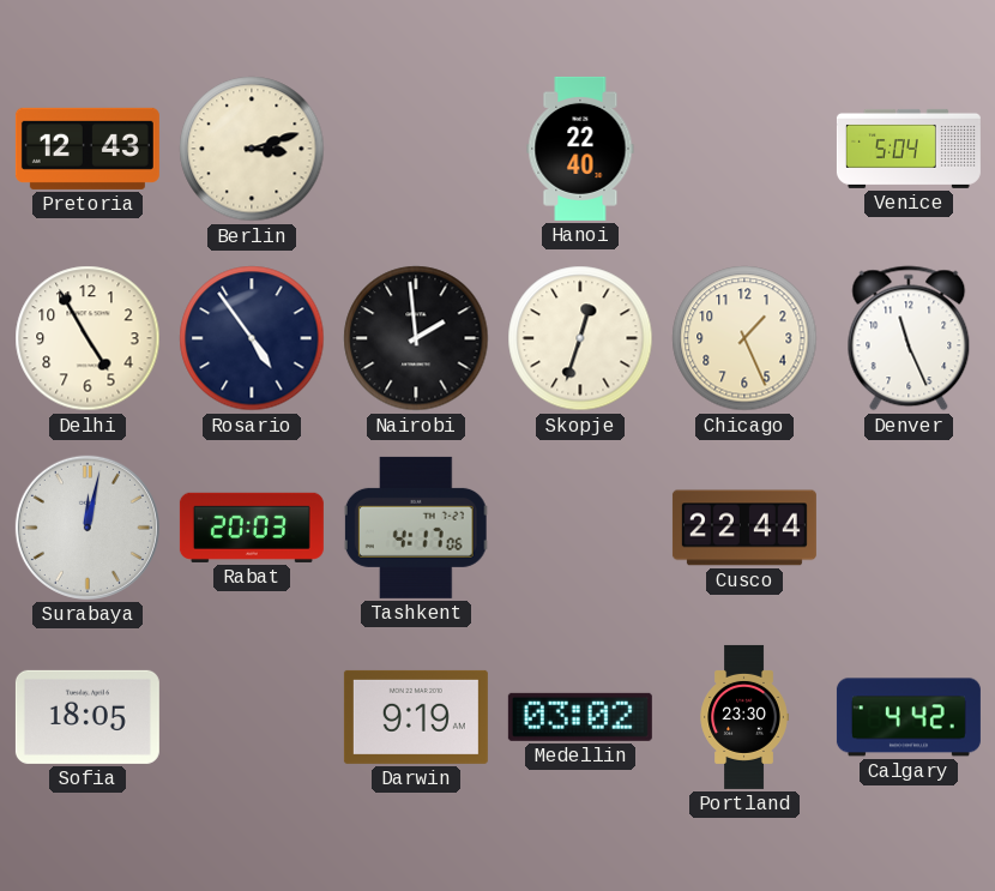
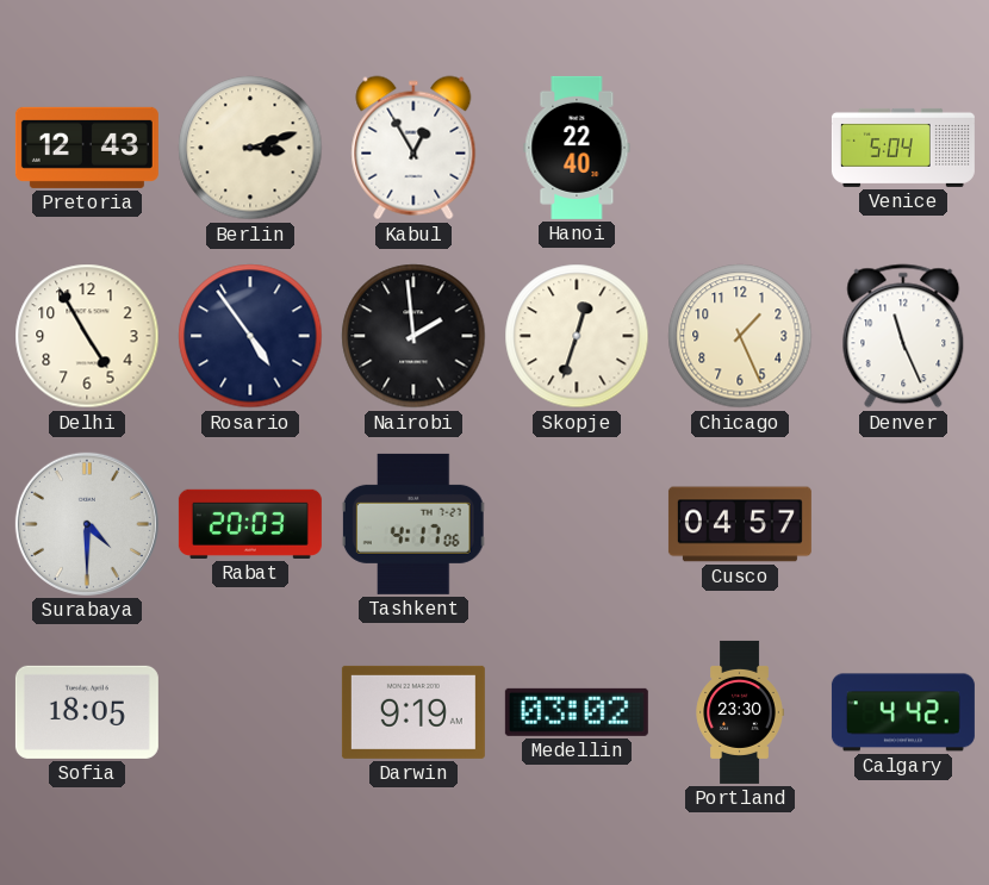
Kabul: none -> 12:55
Surabaya: 12:02 -> 4:30
Cusco: 22:44 -> 04:57
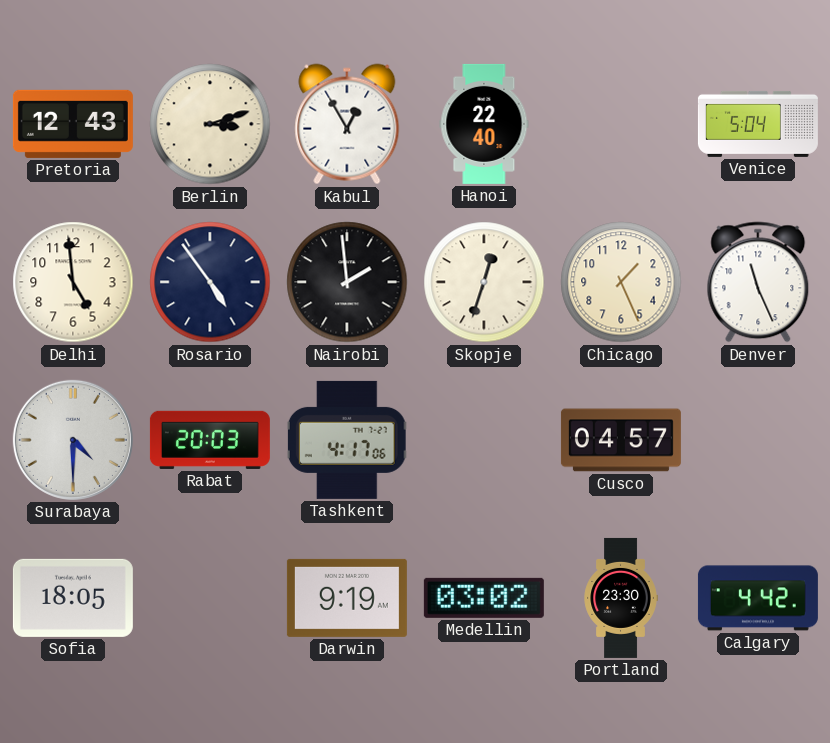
Delhi: 4:55 -> 4:59
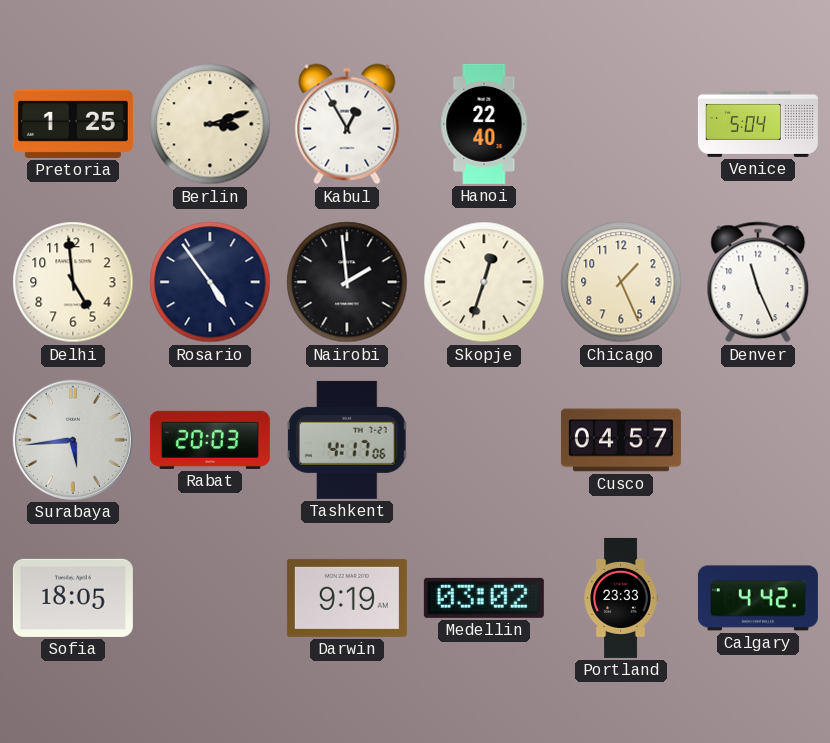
Pretoria: 12:43 -> 1:25
Surabaya: 4:30 -> 5:44
Portland: 23:30 -> 23:33
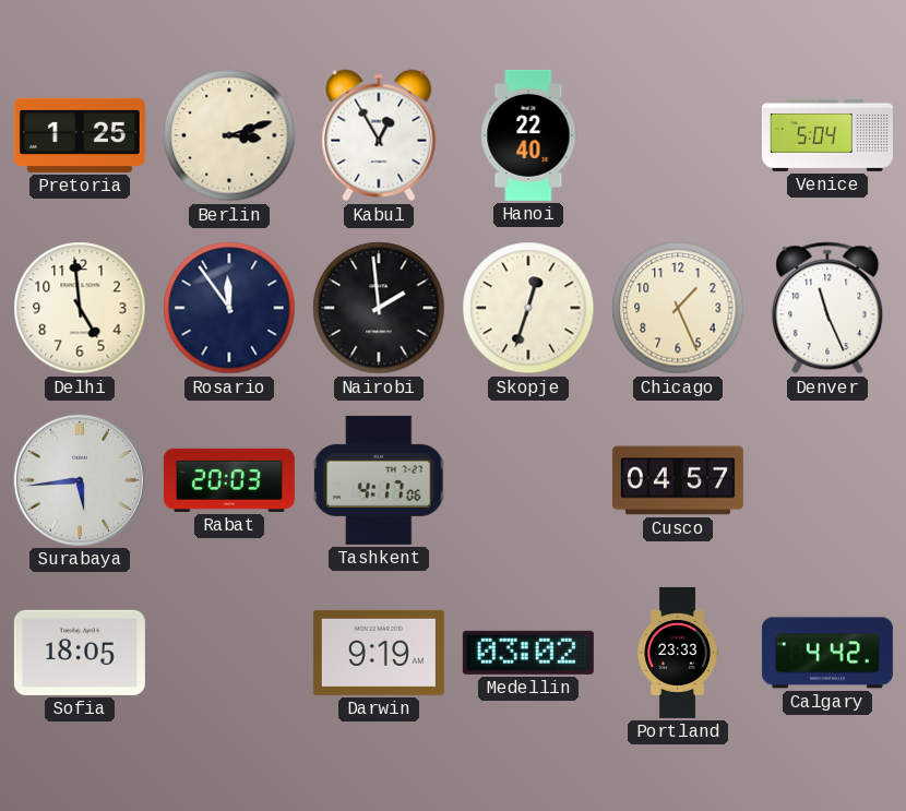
Rosario: 4:54 -> 11:54
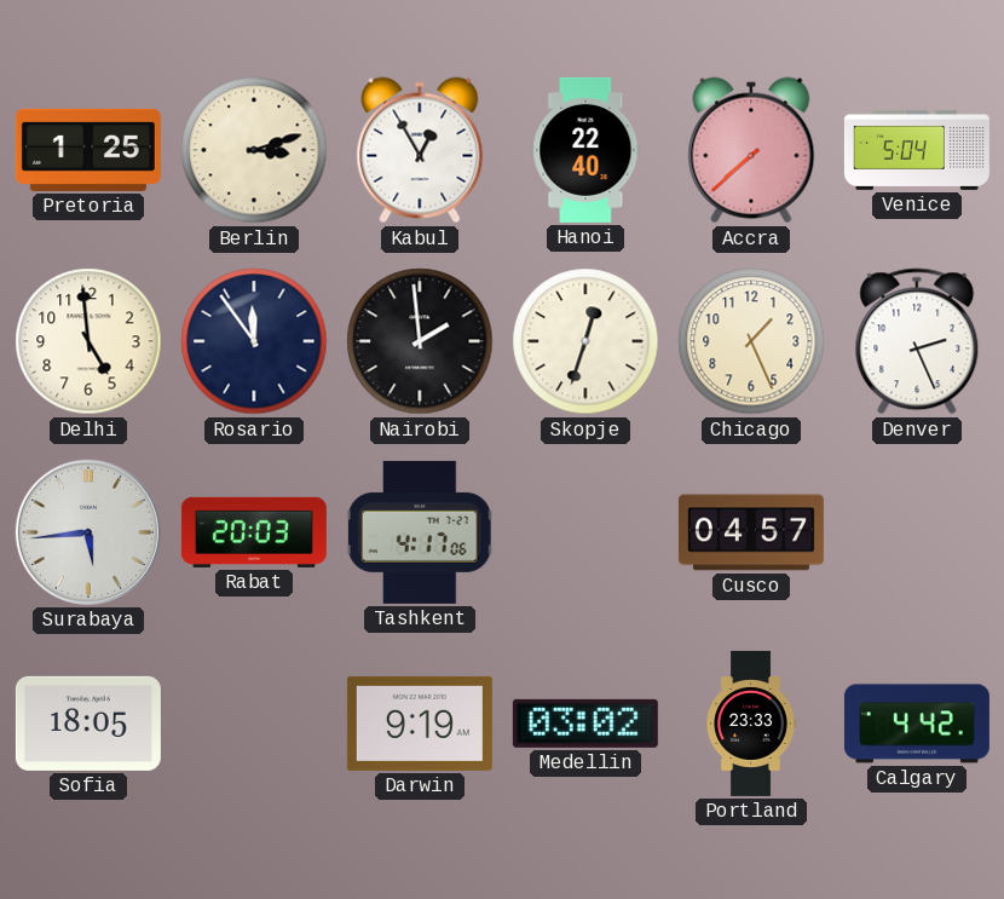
Accra: none -> 7:38
Denver: 11:26 -> 2:26
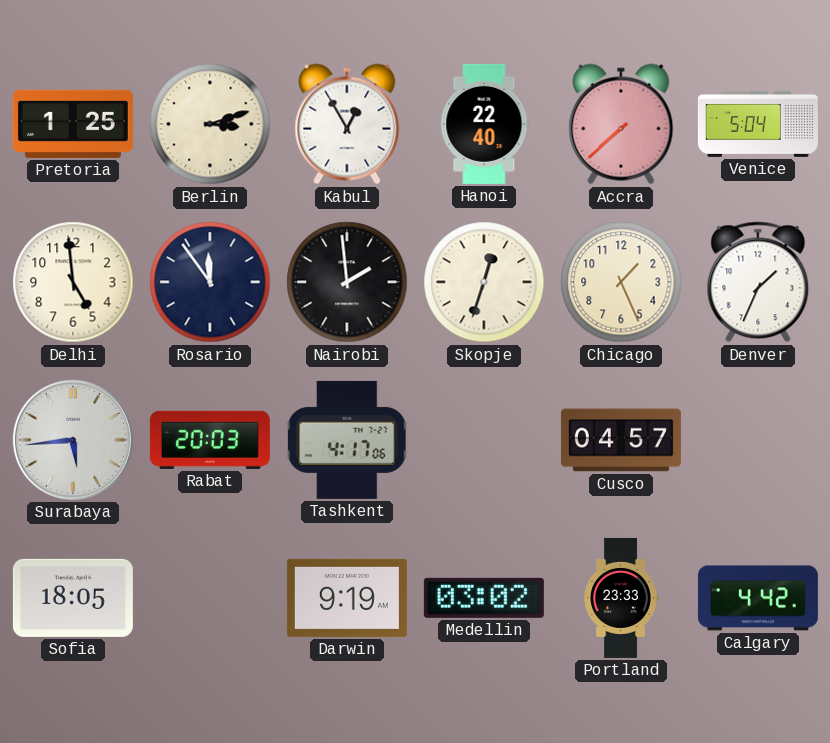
Denver: 2:26 -> 1:34
